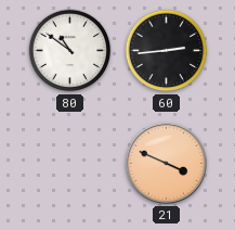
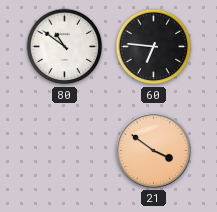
60: 2:44 -> 6:46
21: 3:49 -> 3:51
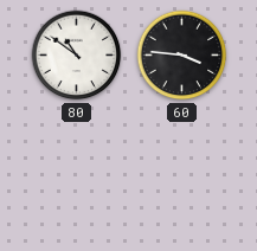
60: 6:46 -> 3:46
21: 3:51 -> none
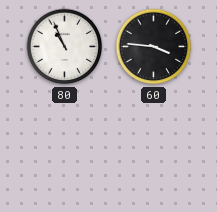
80: 10:51 -> 10:56
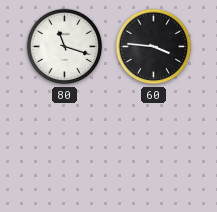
80: 10:56 -> 11:18
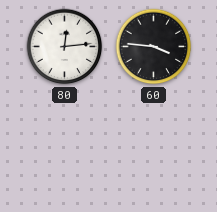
80: 11:18 -> 12:14
